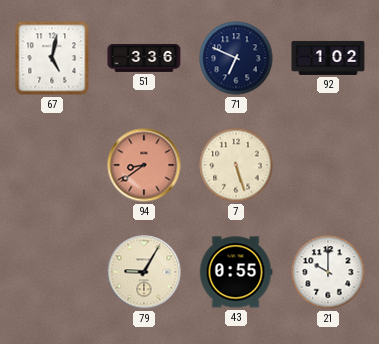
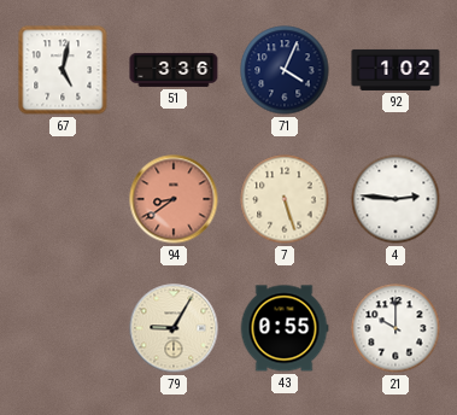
71: 6:49 -> 4:04
4: none -> 2:46
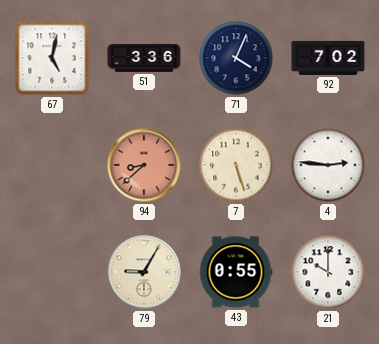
92: 1:02 -> 7:02
94: 8:39 -> 8:38
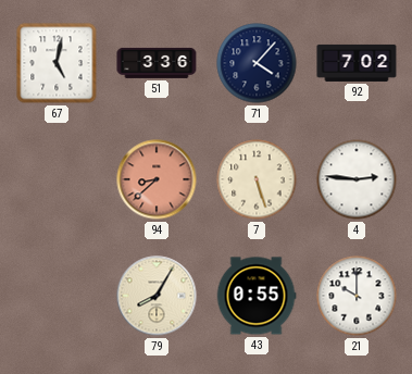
71: 4:04 -> 4:07
79: 9:05 -> 8:05
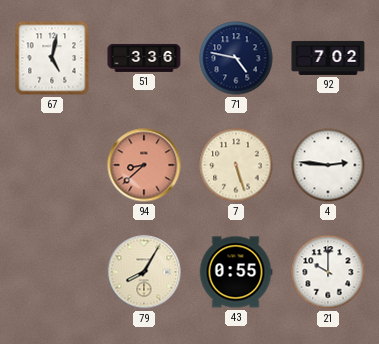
71: 4:07 -> 4:47
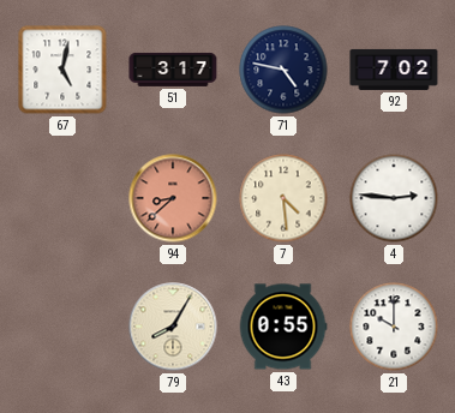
51: 3:36 -> 3:17
7: 5:27 -> 4:29
